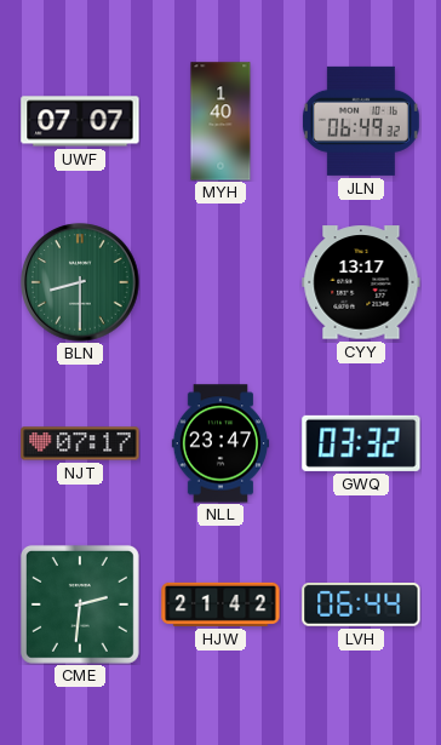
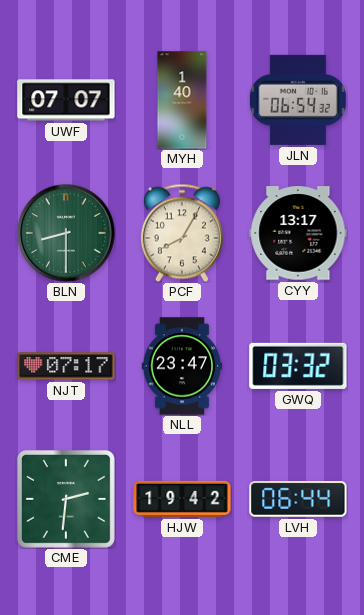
JLN: 06:49 -> 06:54
PCF: none -> 8:05
HJW: 21:42 -> 19:42
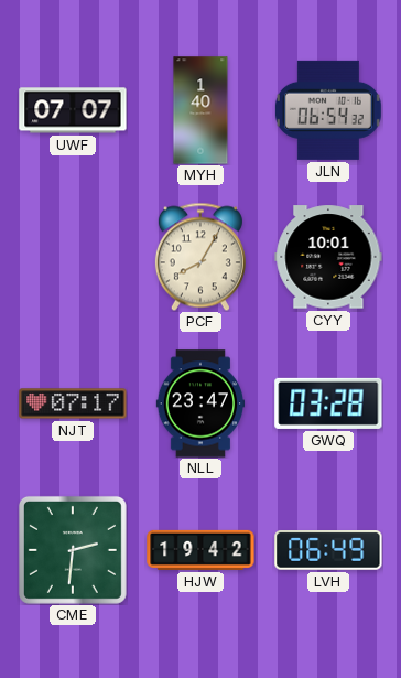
BLN: 8:30 -> none
CYY: 13:17 -> 10:01
GWQ: 03:32 -> 03:28
LVH: 06:44 -> 06:49
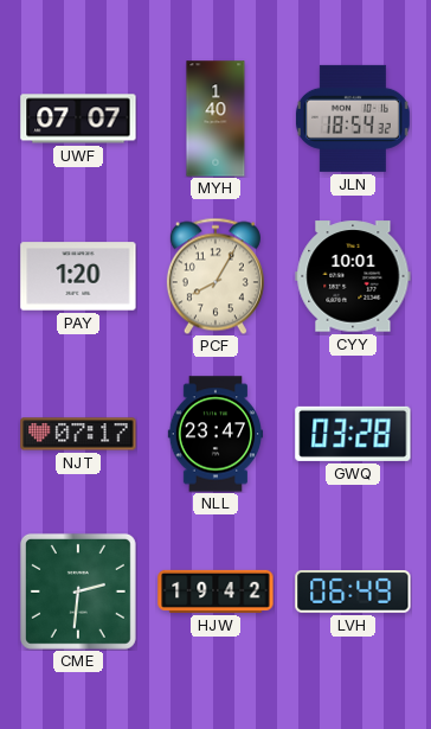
JLN: 06:54 -> 18:54
PAY: none -> 1:20
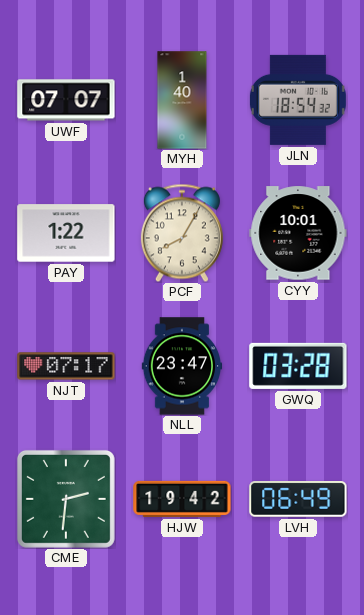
PAY: 1:20 -> 1:22
